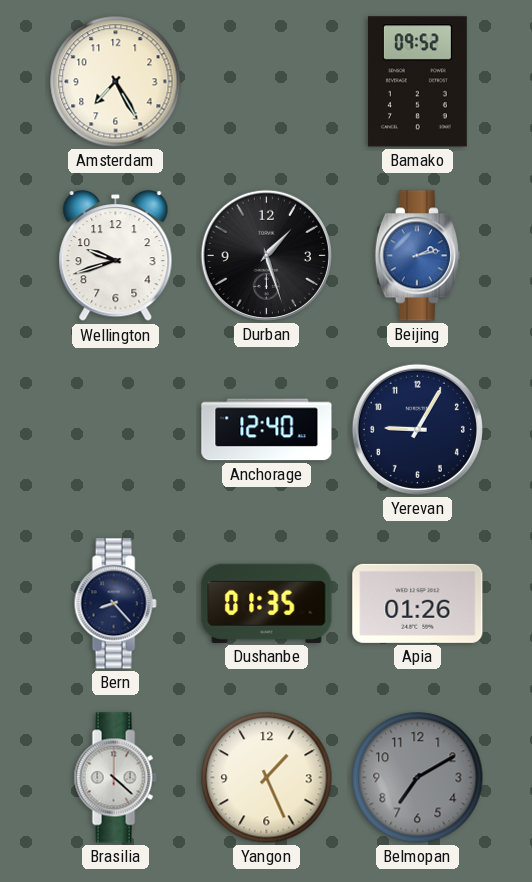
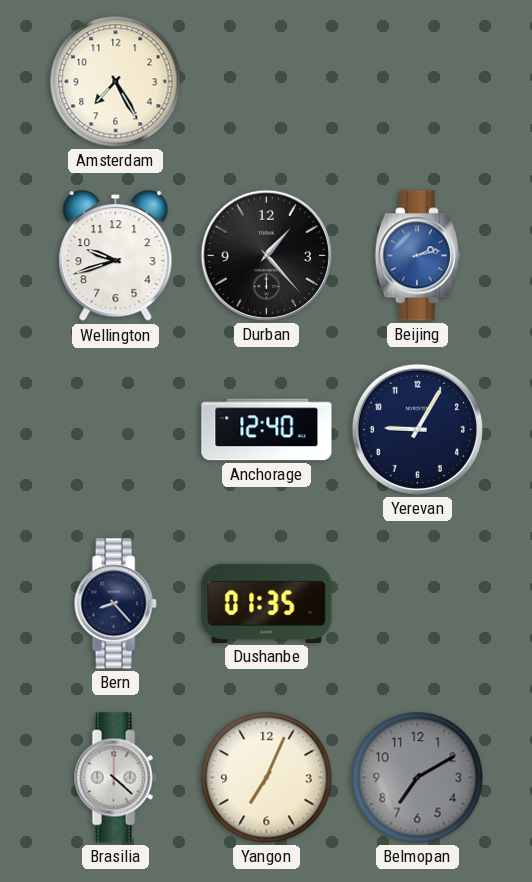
Bamako: 09:52 -> none
Durban: 1:27 -> 1:23
Apia: 01:26 -> none
Yangon: 1:26 -> 7:04
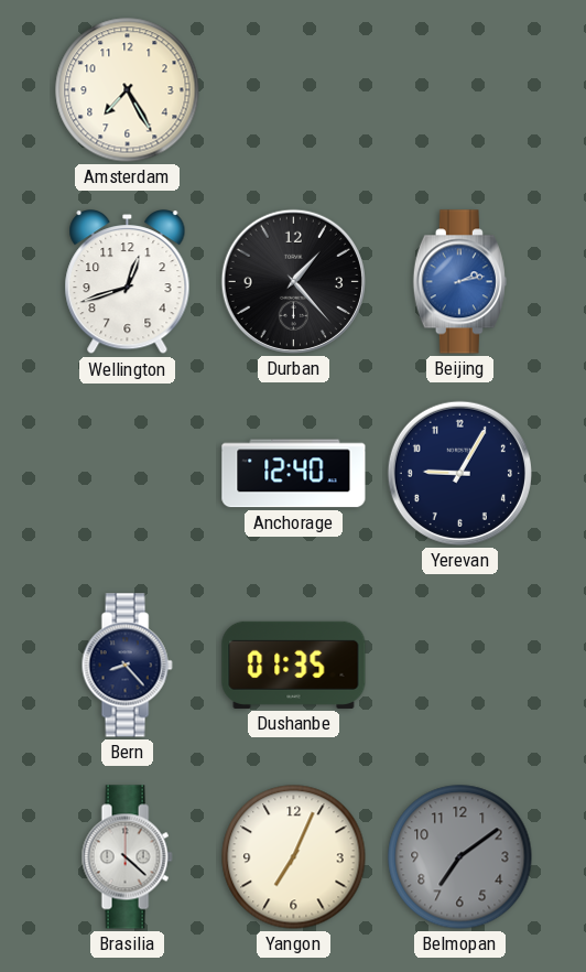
Wellington: 9:42 -> 12:42
Belmopan: 7:10 -> 7:09
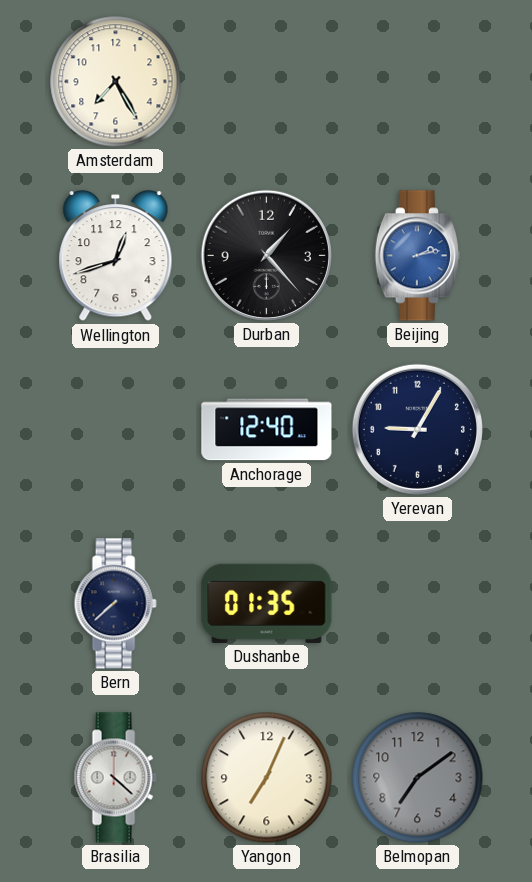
Bern: 8:23 -> 7:38
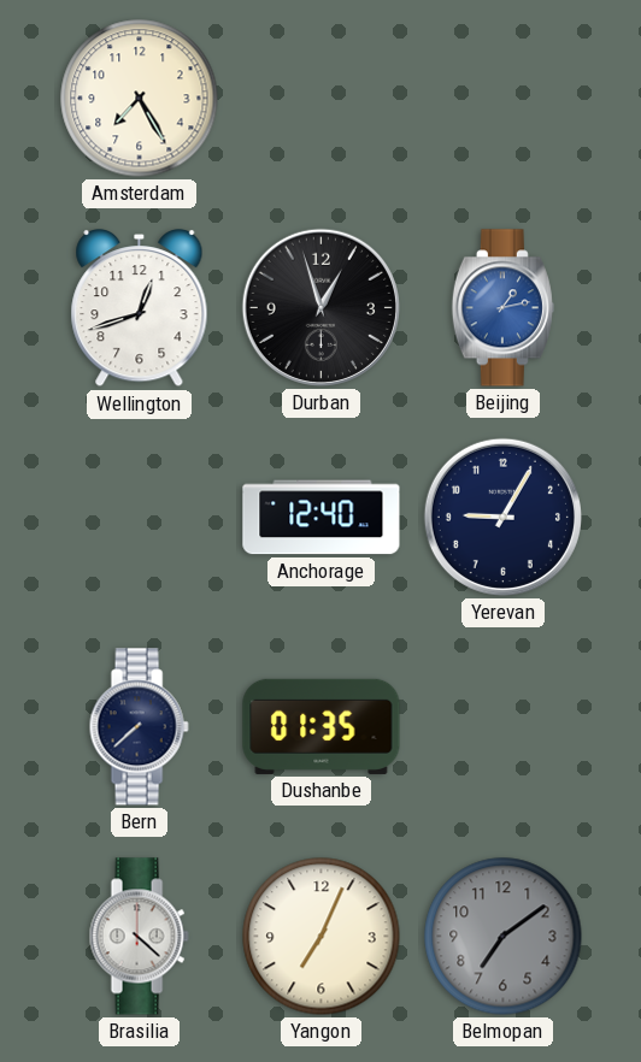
Durban: 1:23 -> 12:57
Beijing: 2:13 -> 1:13
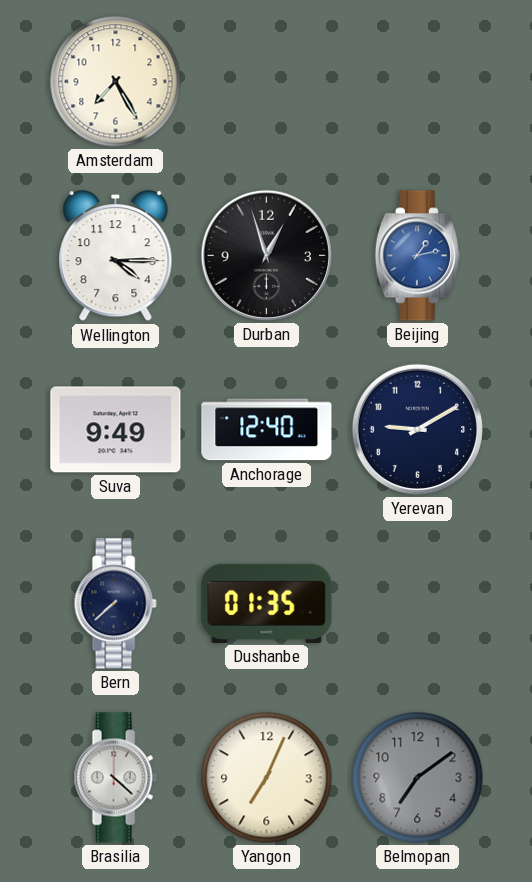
Wellington: 12:42 -> 4:15
Suva: none -> 9:49
Yerevan: 9:05 -> 9:10
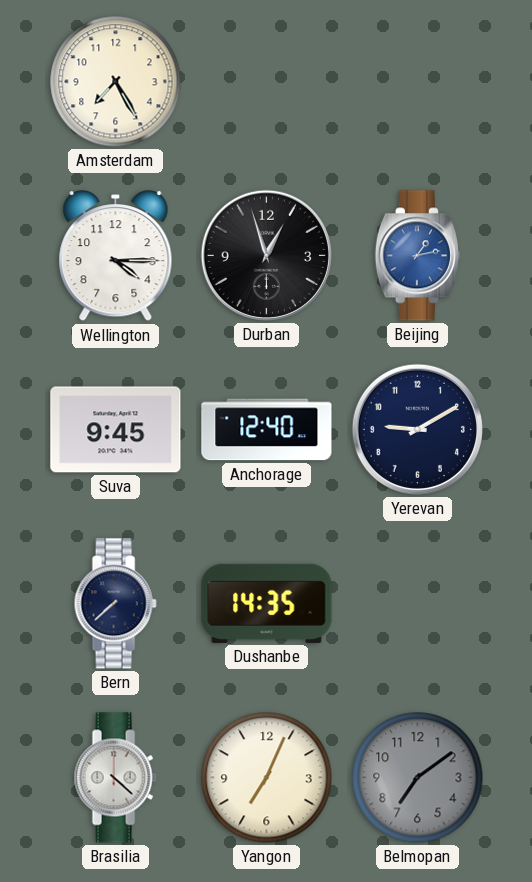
Suva: 9:49 -> 9:45
Dushanbe: 01:35 -> 14:35
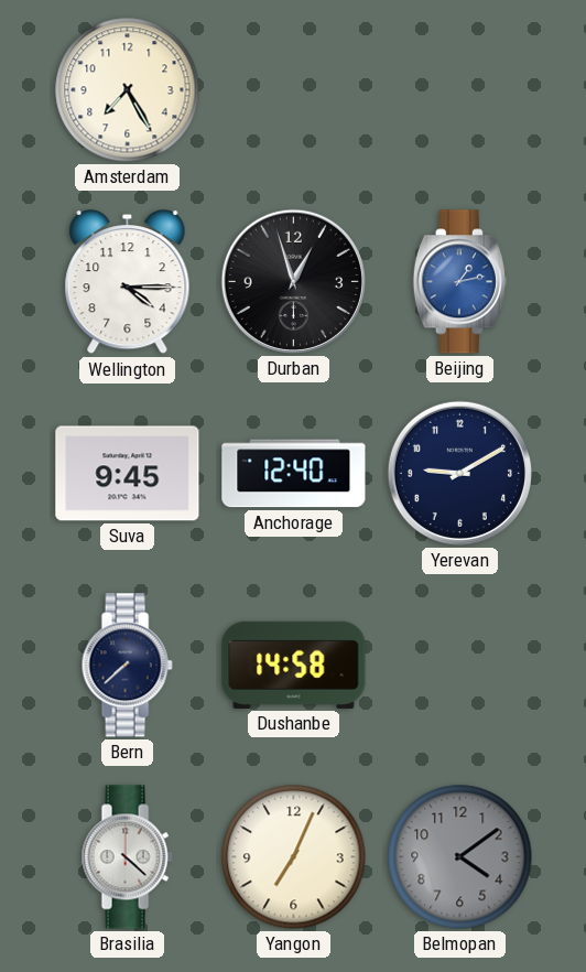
Dushanbe: 14:35 -> 14:58
Belmopan: 7:09 -> 4:09
